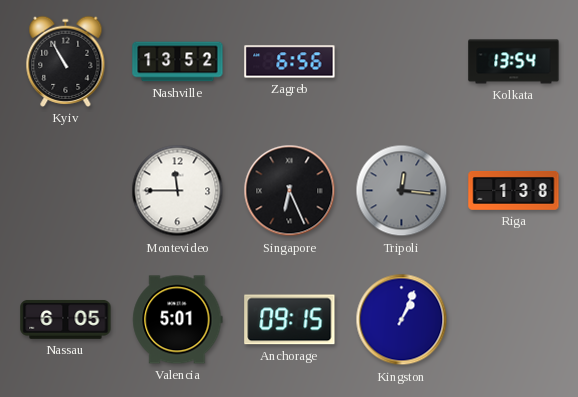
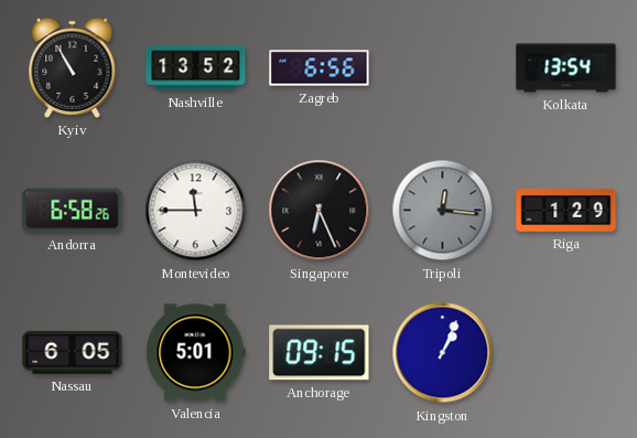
Andorra: none -> 6:58
Riga: 1:38 -> 1:29
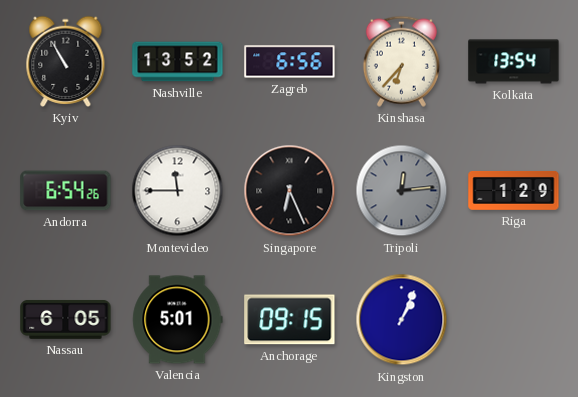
Kinshasa: none -> 6:37
Andorra: 6:58 -> 6:54
Tripoli: 12:16 -> 12:14
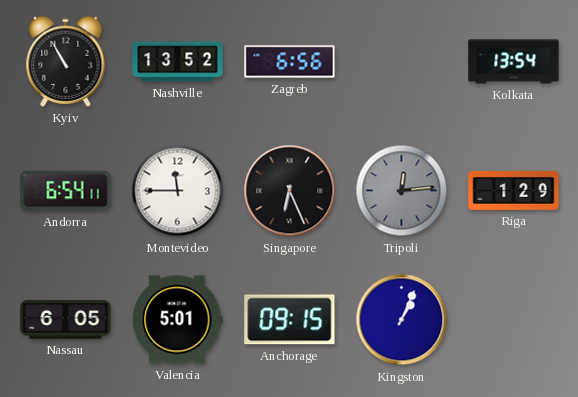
Kinshasa: 6:37 -> none
Andorra: 6:54:26 -> 6:54:11
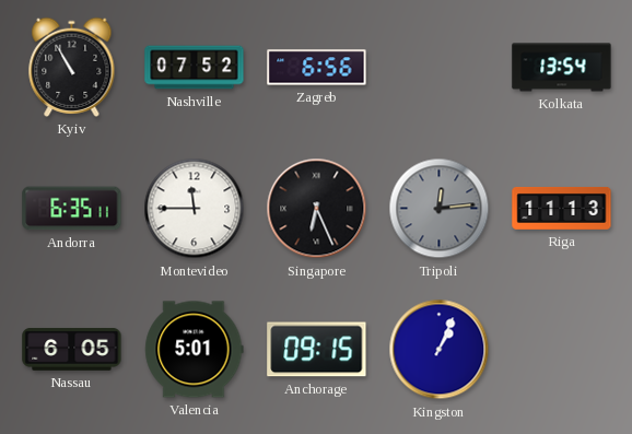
Nashville: 13:52 -> 07:52
Andorra: 6:54 -> 6:35
Riga: 1:29 -> 11:13
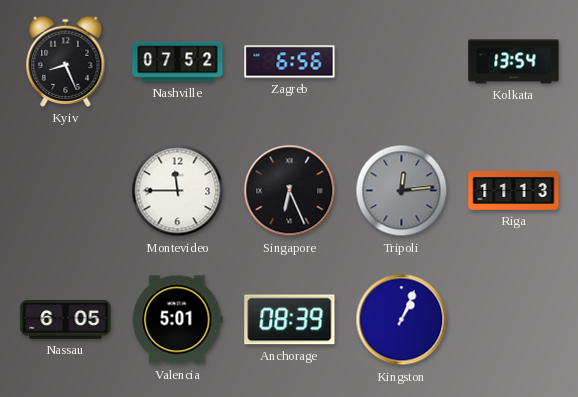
Kyiv: 10:55 -> 8:26
Andorra: 6:35 -> none
Anchorage: 09:15 -> 08:39
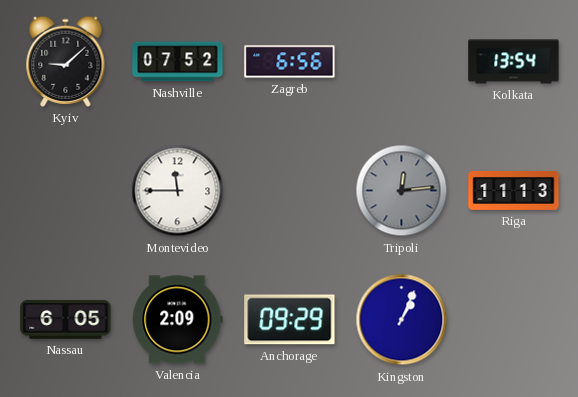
Kyiv: 8:26 -> 9:08
Singapore: 6:26 -> none
Valencia: 5:01 -> 2:09
Anchorage: 08:39 -> 09:29
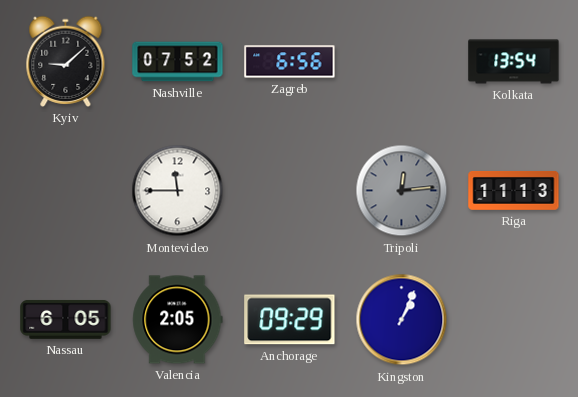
Valencia: 2:09 -> 2:05
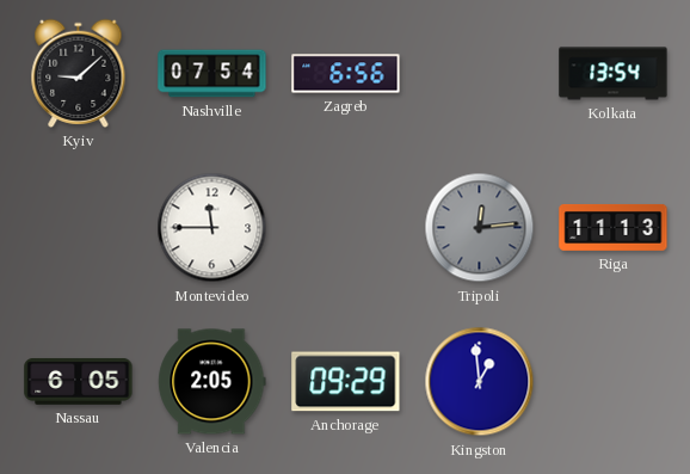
Nashville: 07:52 -> 07:54
Kingston: 1:04 -> 12:59
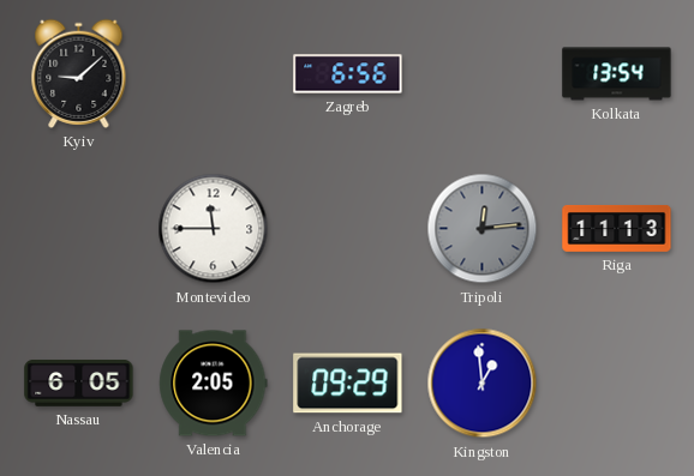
Nashville: 07:54 -> none
